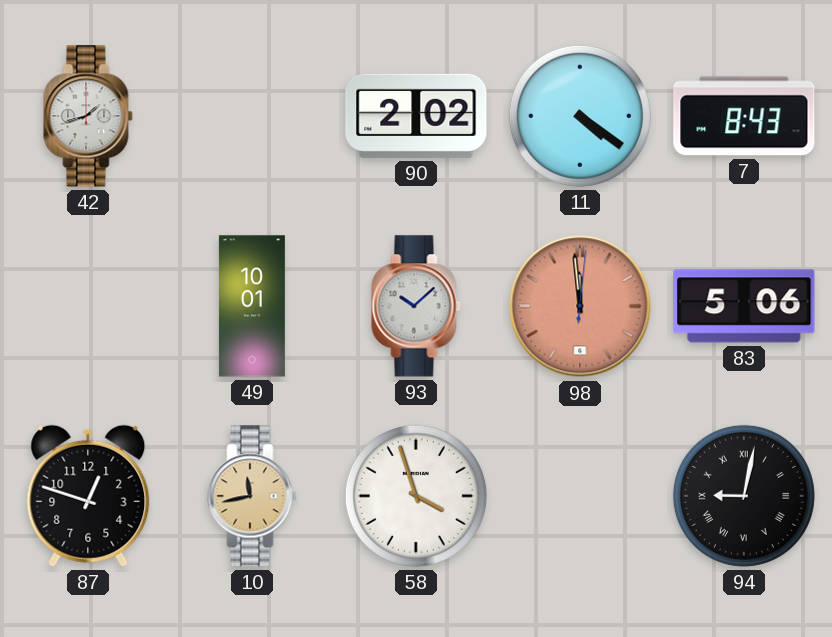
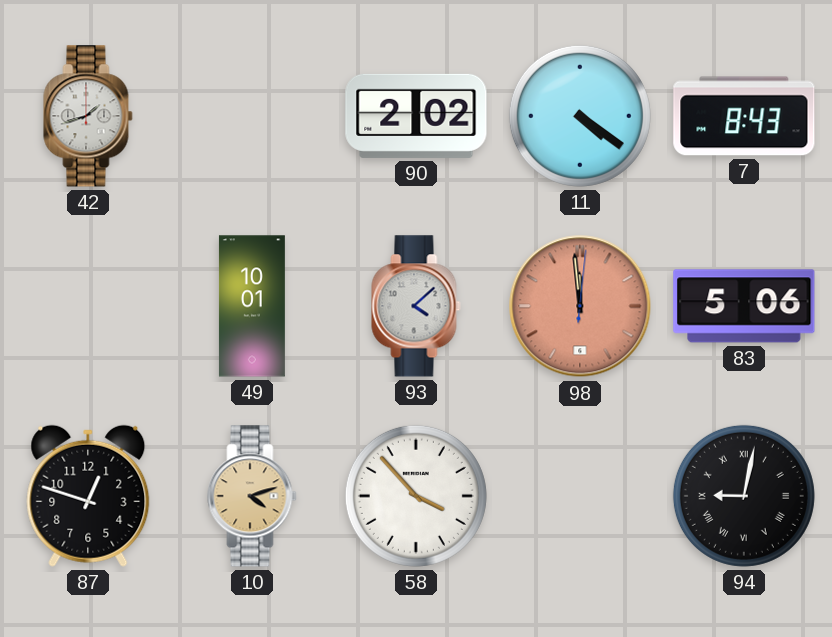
93: 10:08 -> 4:08
10: 11:43 -> 4:12
58: 3:57 -> 3:53
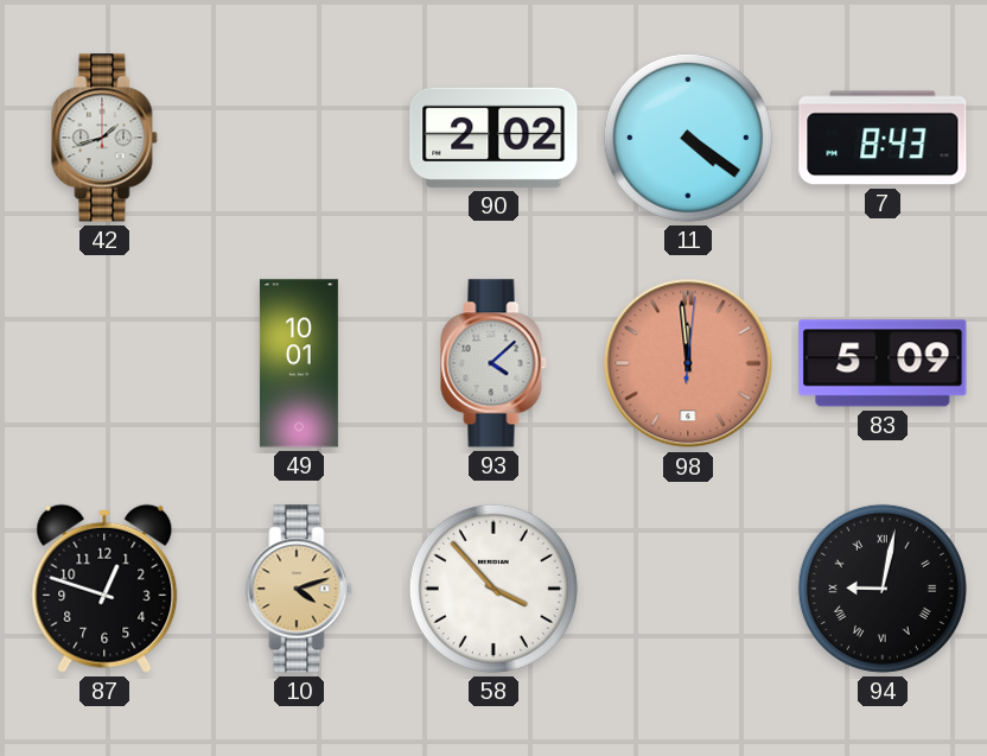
83: 5:06 -> 5:09
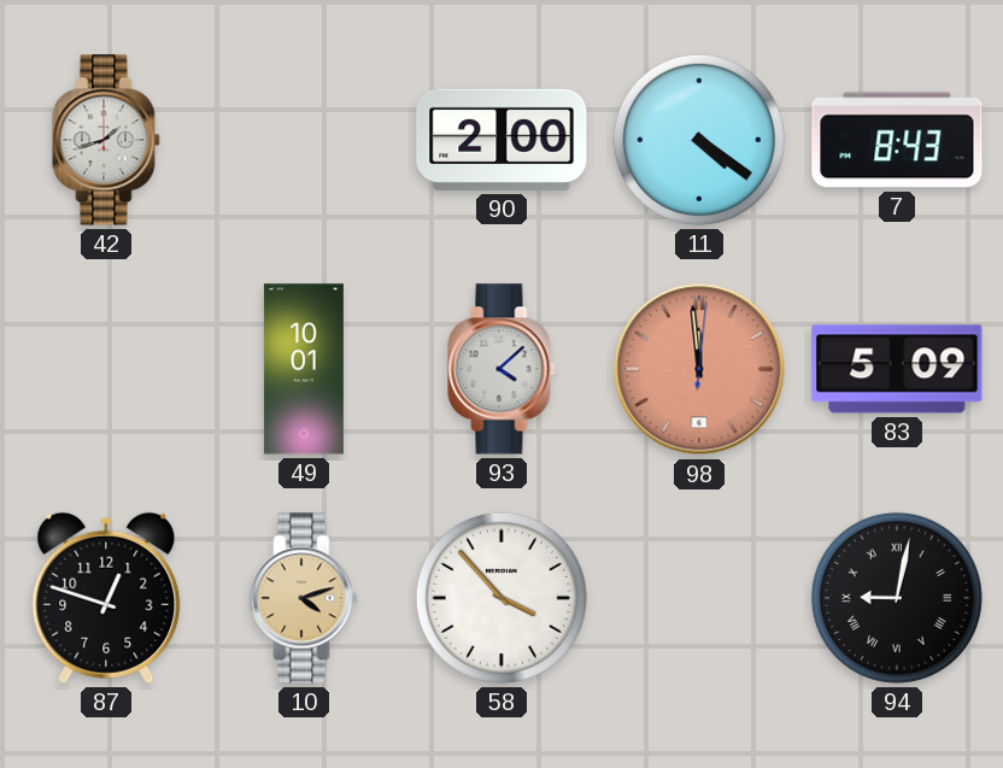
90: 2:02 -> 2:00
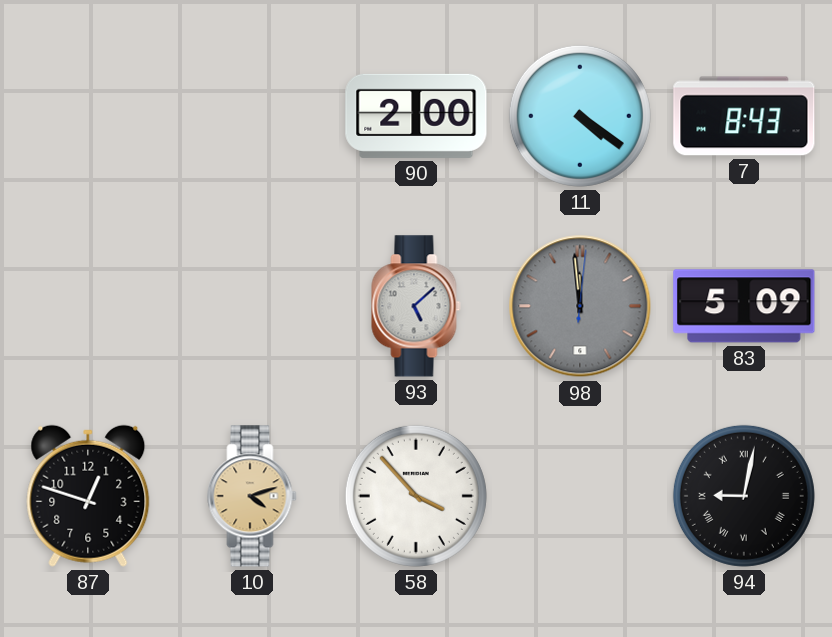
42: 1:42 -> none
49: 10:01 -> none
93: 4:08 -> 5:08
98 dial: salmon -> grey
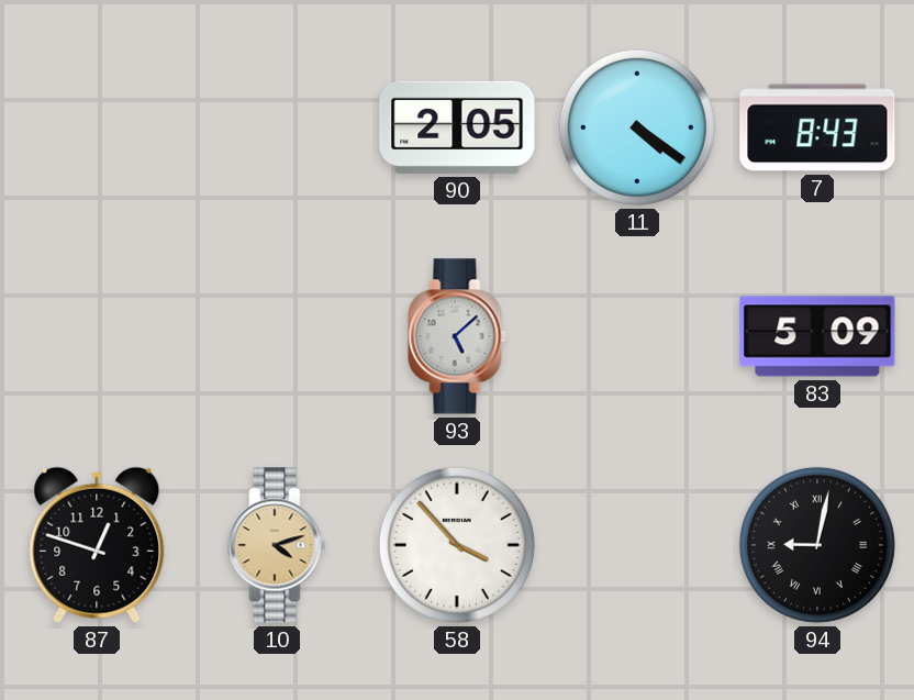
90: 2:00 -> 2:05
98: 11:59 -> none
